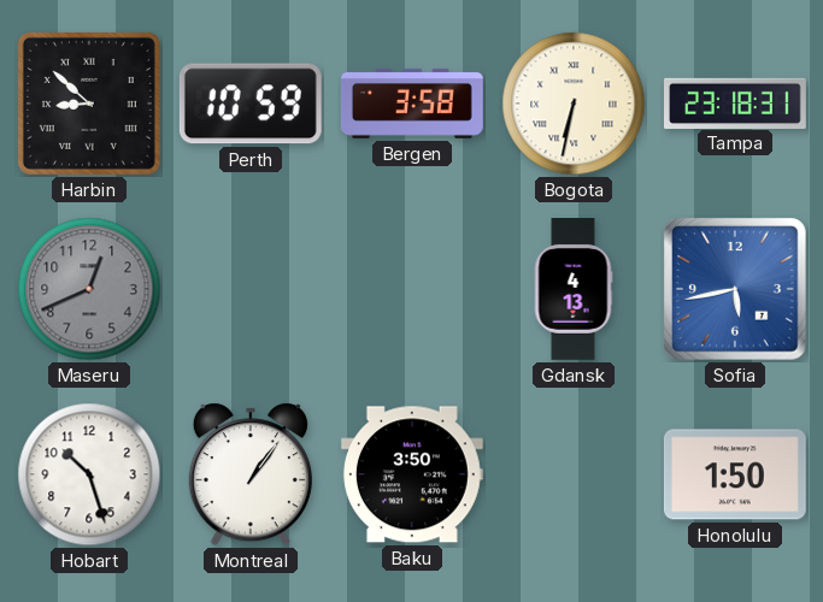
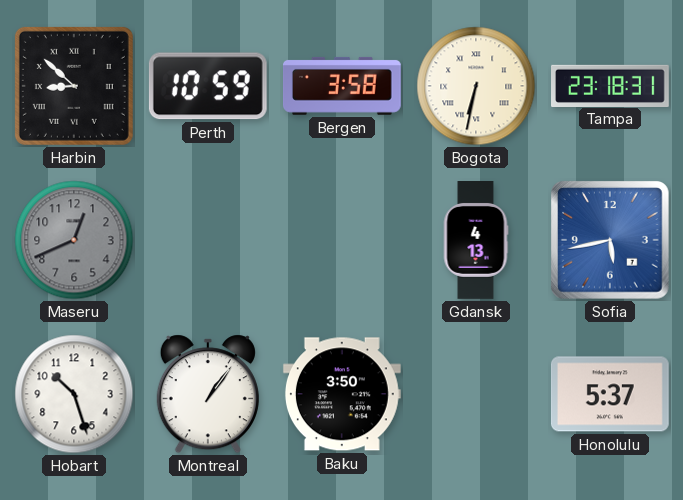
Honolulu: 1:50 -> 5:37
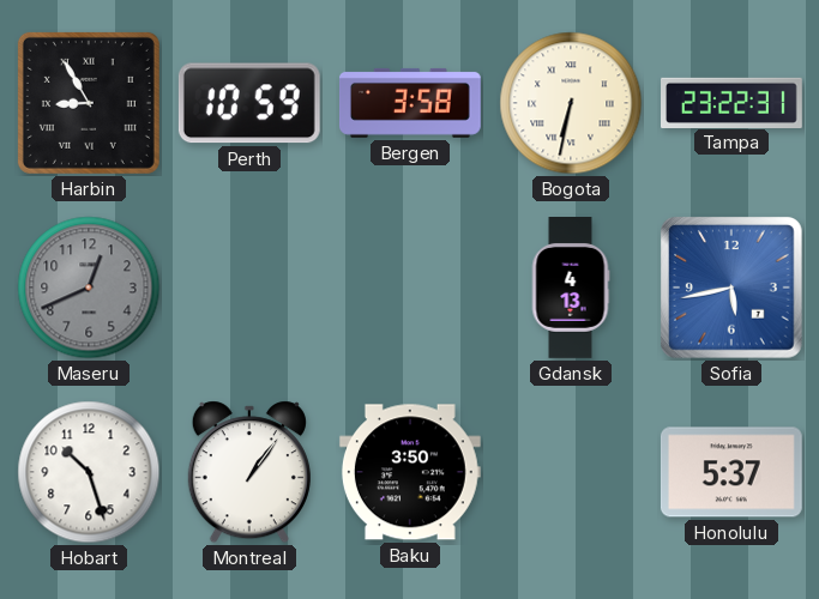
Harbin: 8:52 -> 8:55
Tampa: 23:18 -> 23:22
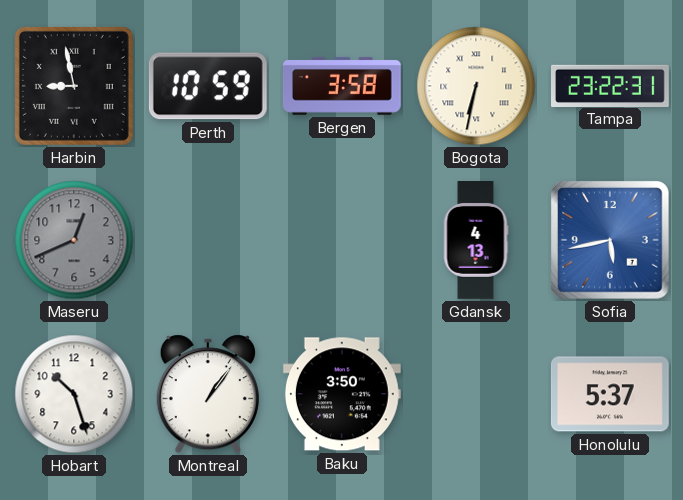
Harbin: 8:55 -> 8:58
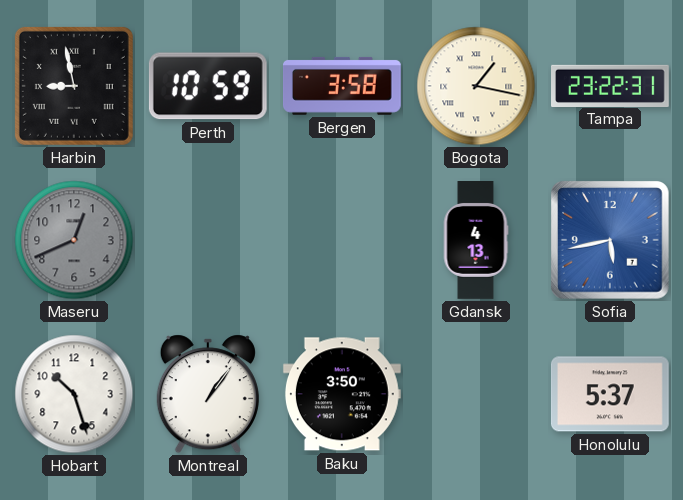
Bogota: 6:32 -> 1:17
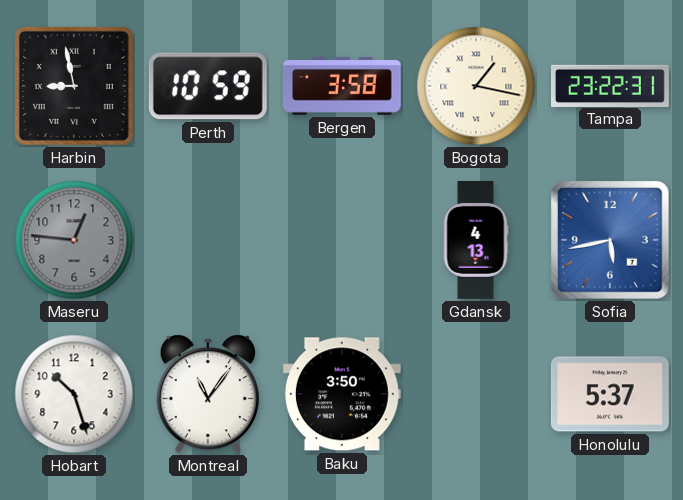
Maseru: 12:41 -> 12:46
Montreal: 1:06 -> 11:06
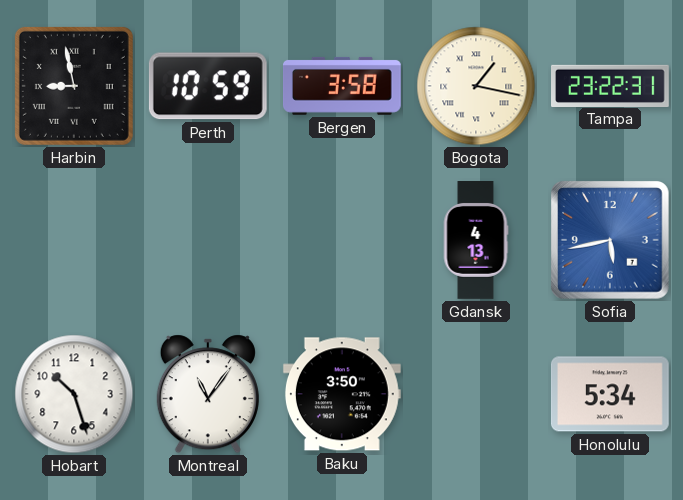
Maseru: 12:46 -> none
Honolulu: 5:37 -> 5:34
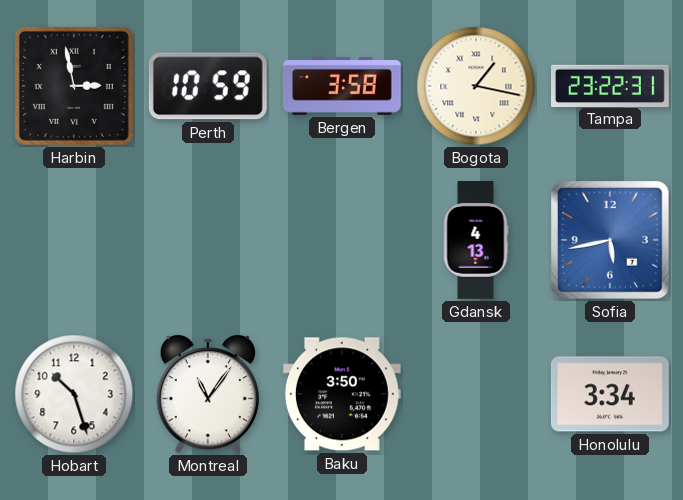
Harbin: 8:58 -> 2:58
Honolulu: 5:34 -> 3:34
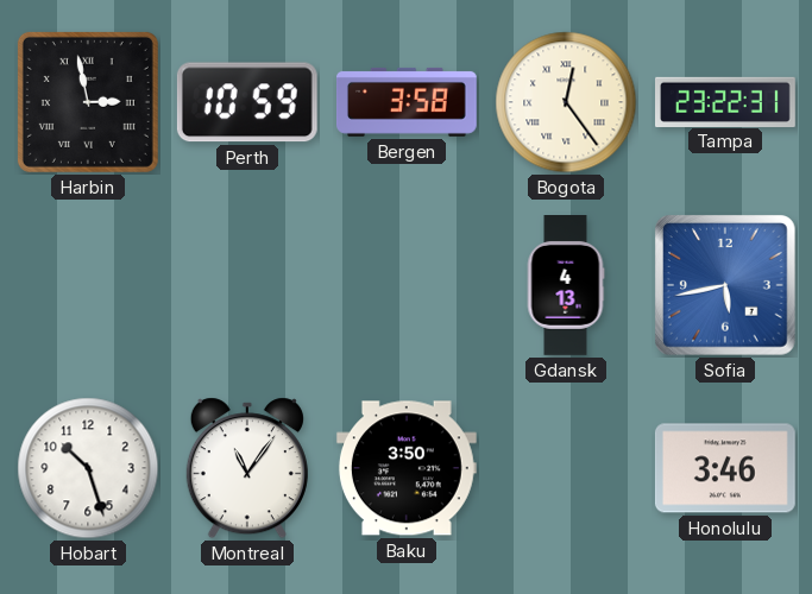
Bogota: 1:17 -> 12:24
Honolulu: 3:34 -> 3:46
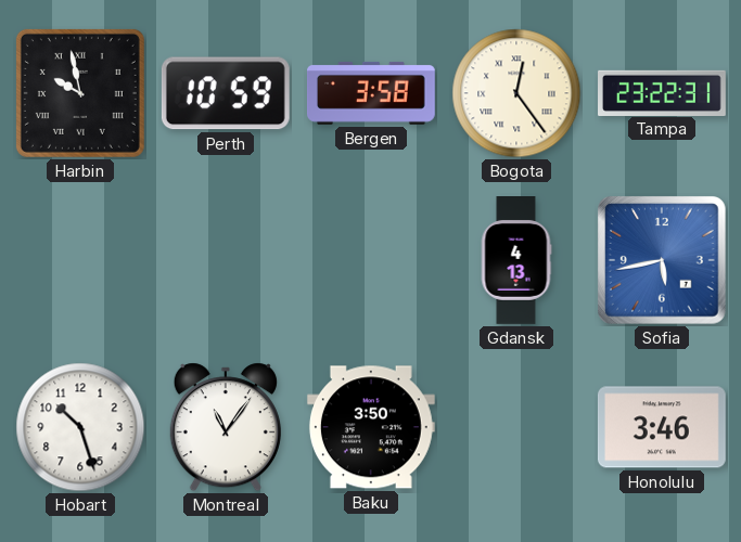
Harbin: 2:58 -> 9:58
